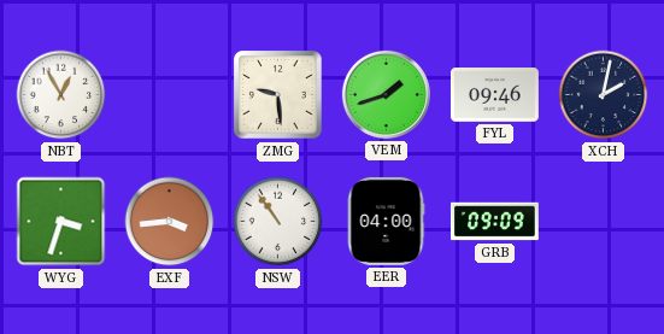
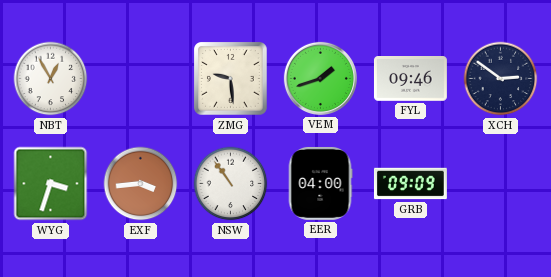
XCH: 2:02 -> 2:51
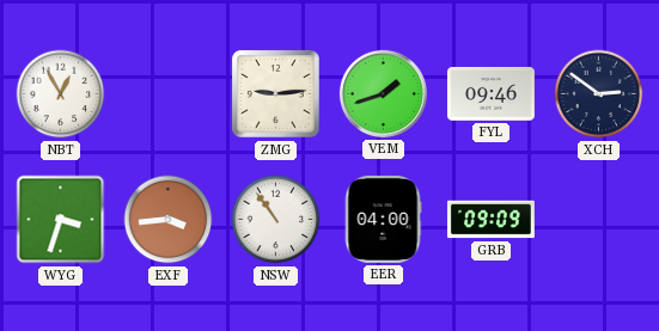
ZMG: 9:29 -> 9:14
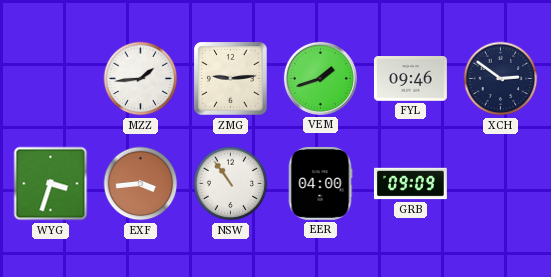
NBT: 12:55 -> none
MZZ: none -> 1:44
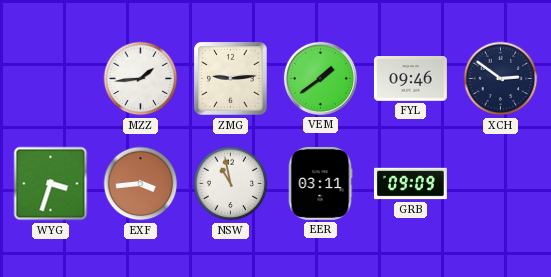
VEM: 1:42 -> 1:39
NSW: 10:54 -> 10:58
EER: 04:00 -> 03:11
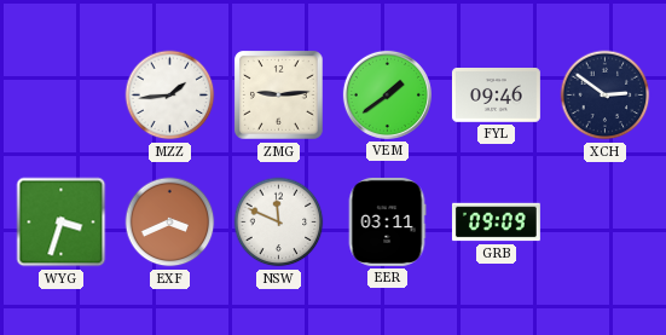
EXF: 3:44 -> 3:41
NSW: 10:58 -> 11:49
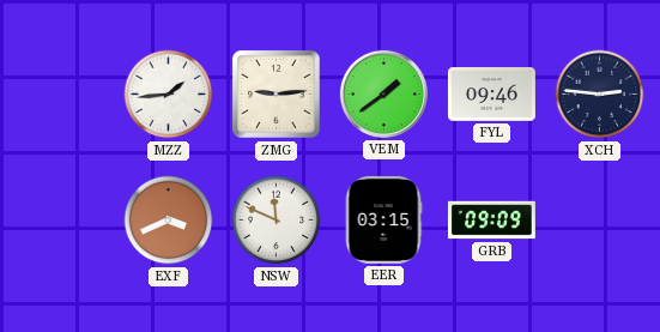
XCH: 2:51 -> 2:46
WYG: 3:33 -> none
EER: 03:11 -> 03:15
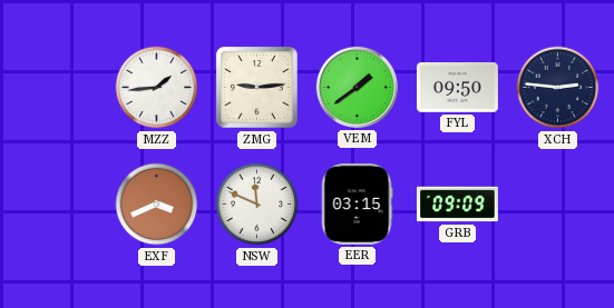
FYL: 09:46 -> 09:50
